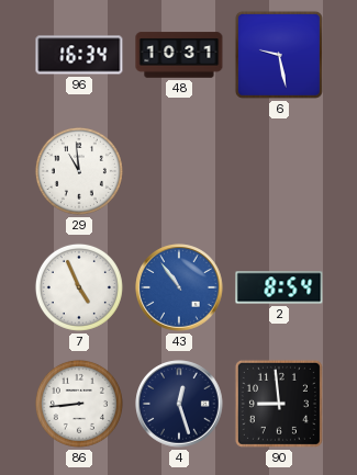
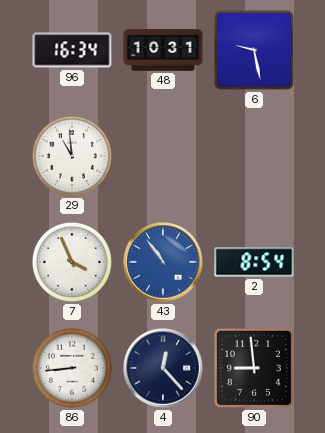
7: 4:56 -> 3:56
4: 12:27 -> 12:23
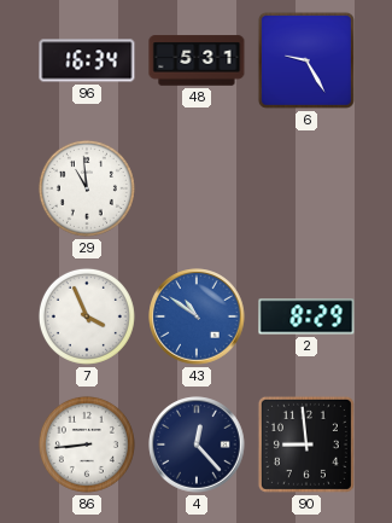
48: 10:31 -> 5:31
6: 9:28 -> 9:25
43: 10:54 -> 10:51
2: 8:54 -> 8:29
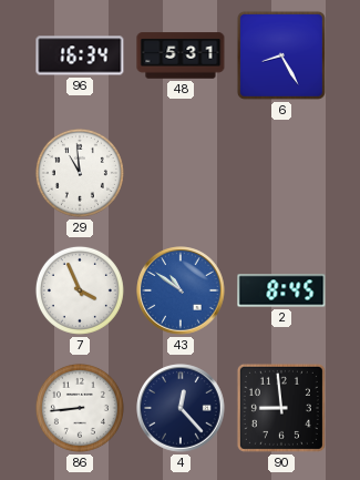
6: 9:25 -> 8:25
2: 8:29 -> 8:45
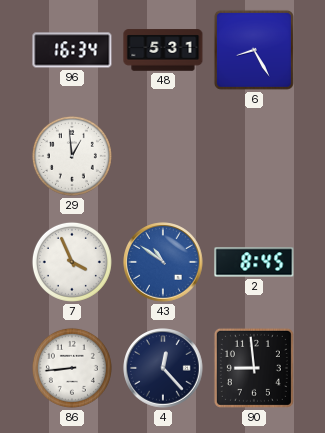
29: 10:59 -> 12:59
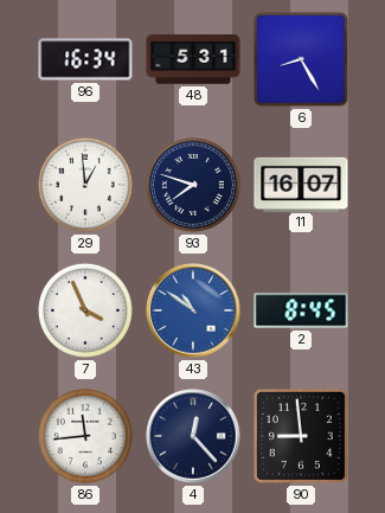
93: none -> 7:48
11: none -> 16:07
86: 8:44 -> 11:44
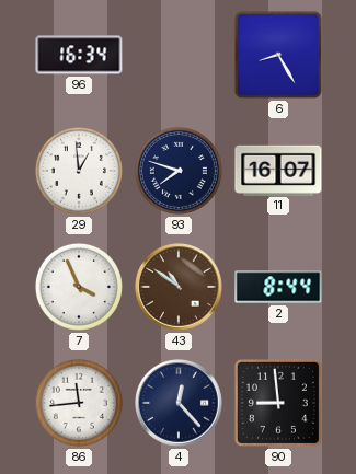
48: 5:31 -> none
43 dial: blue -> brown
2: 8:45 -> 8:44
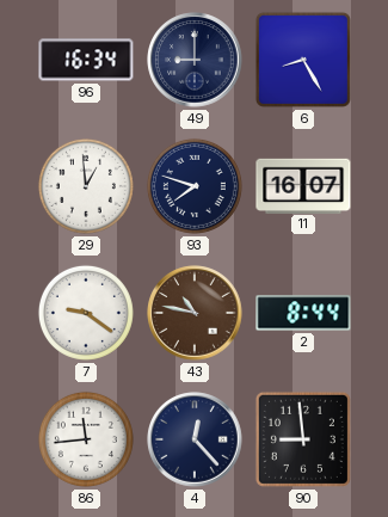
49: none -> 9:00
7: 3:56 -> 9:21
43: 10:51 -> 10:47
